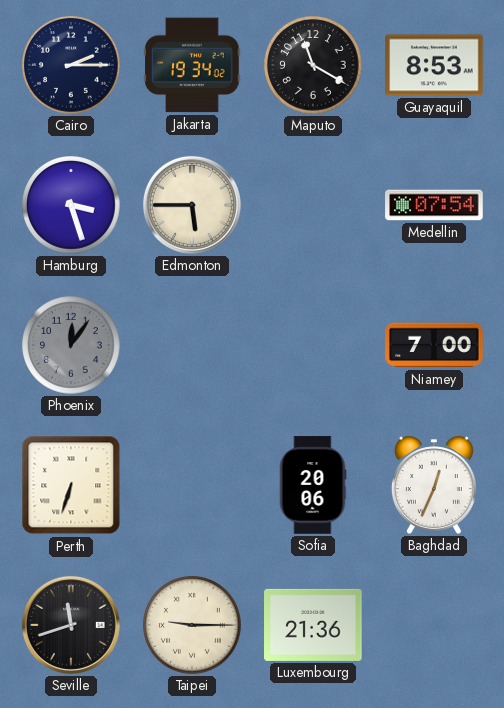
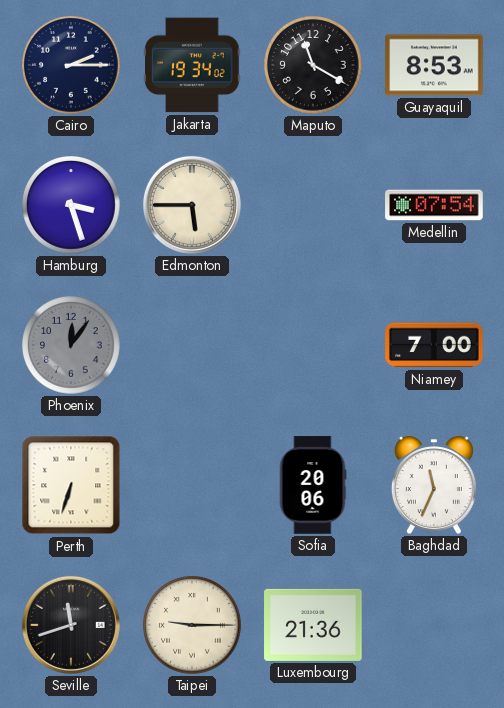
Baghdad: 12:34 -> 11:34
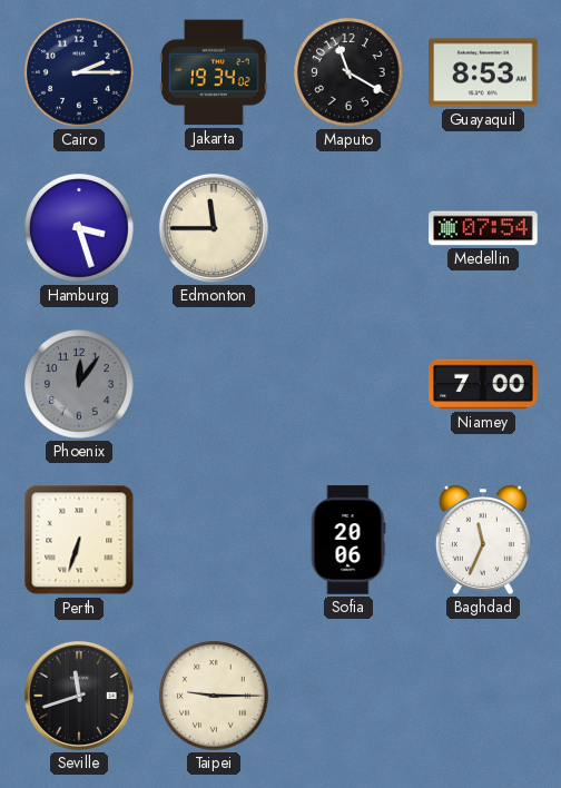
Edmonton: 5:45 -> 11:45
Luxembourg: 21:36 -> none
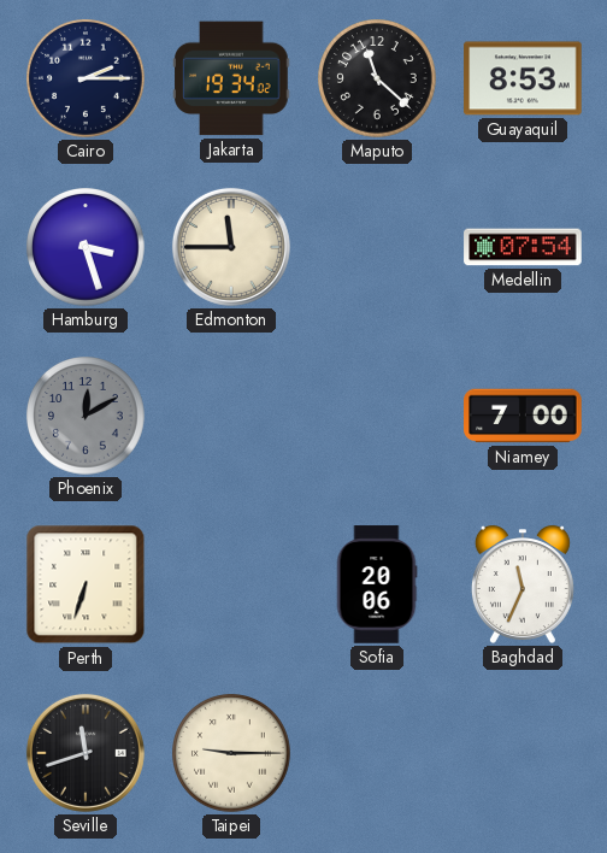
Maputo: 11:20 -> 11:22
Phoenix: 12:06 -> 12:10
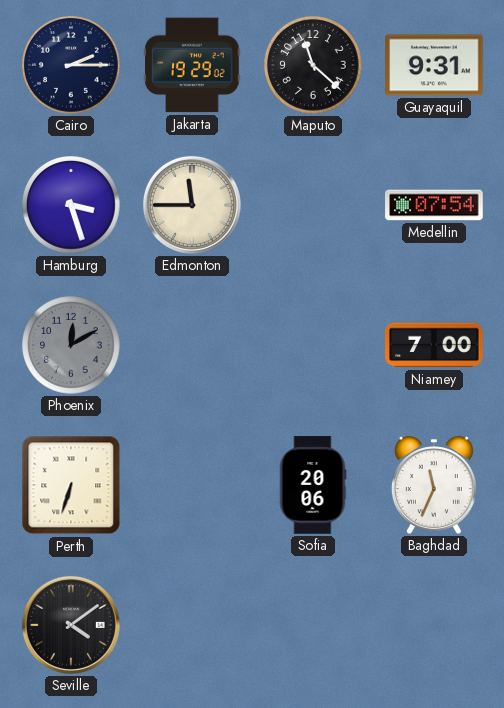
Jakarta: 19:34 -> 19:29
Guayaquil: 8:53 -> 9:31
Seville: 11:42 -> 4:09
Taipei: 9:15 -> none
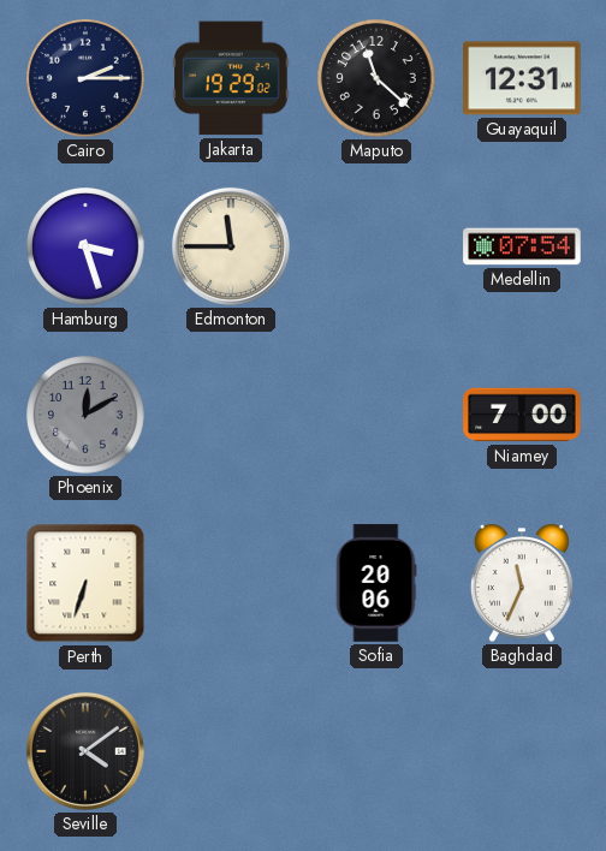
Guayaquil: 9:31 -> 12:31
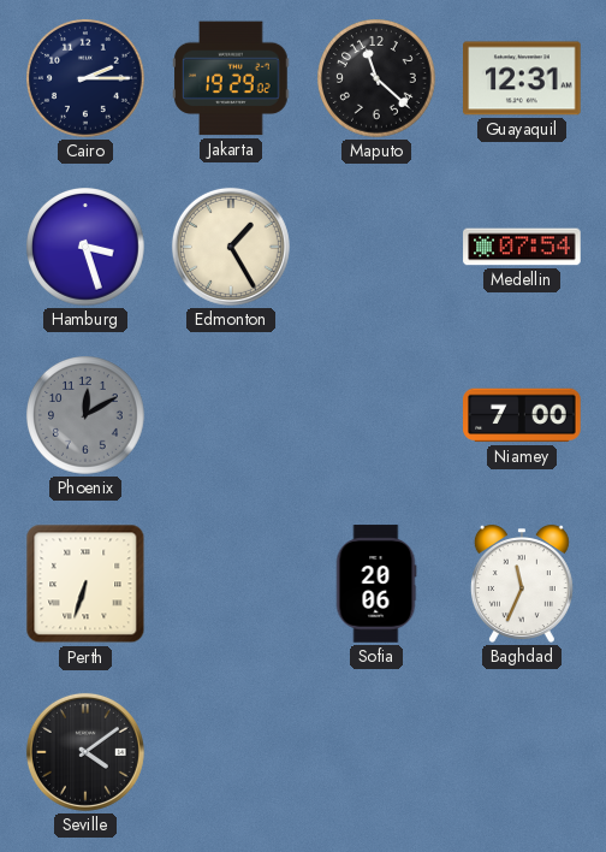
Edmonton: 11:45 -> 1:25
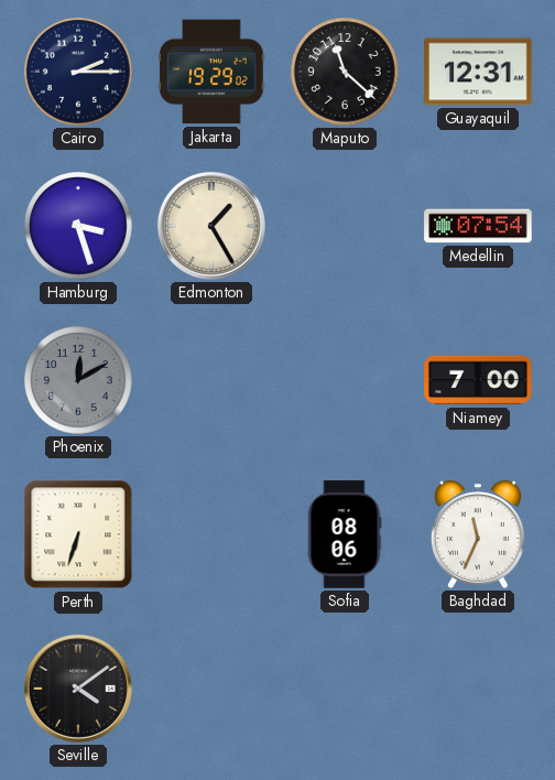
Sofia: 20:06 -> 08:06
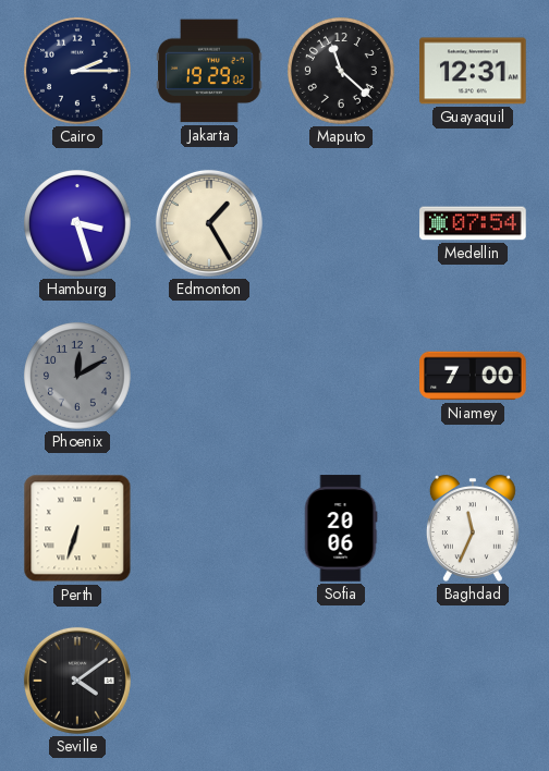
Sofia: 08:06 -> 20:06
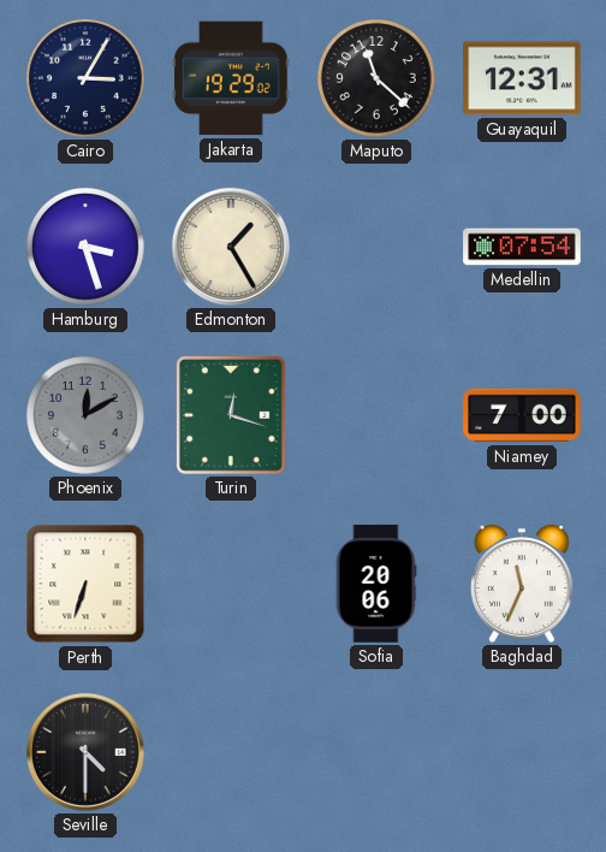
Cairo: 2:15 -> 3:05
Turin: none -> 12:18
Seville: 4:09 -> 4:30
